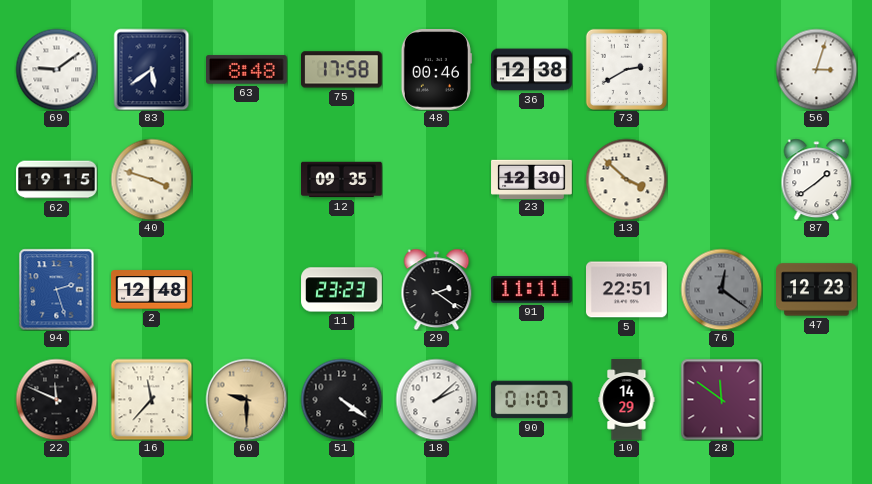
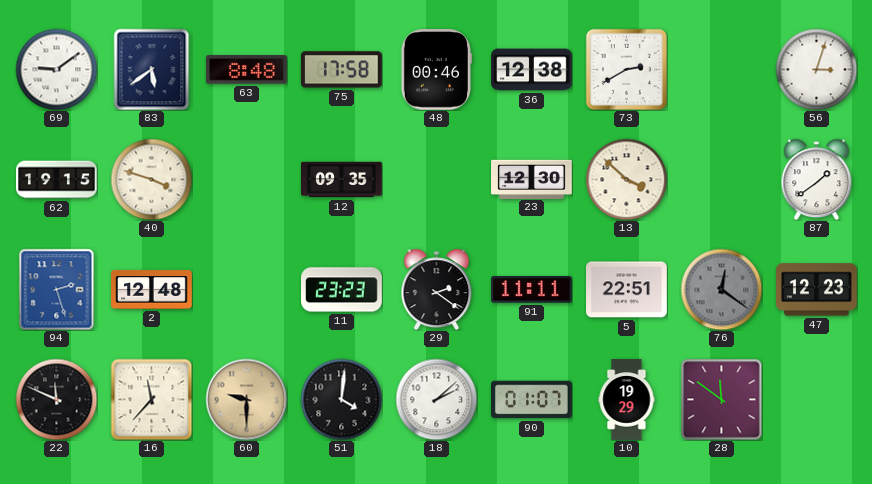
51: 4:21 -> 4:01
10: 14:29 -> 19:29
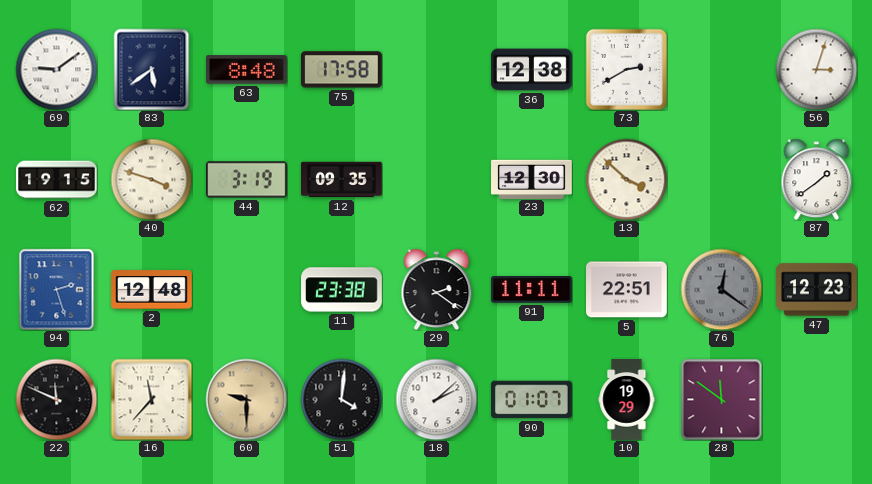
48: 00:46 -> none
44: none -> 3:19
11: 23:23 -> 23:38
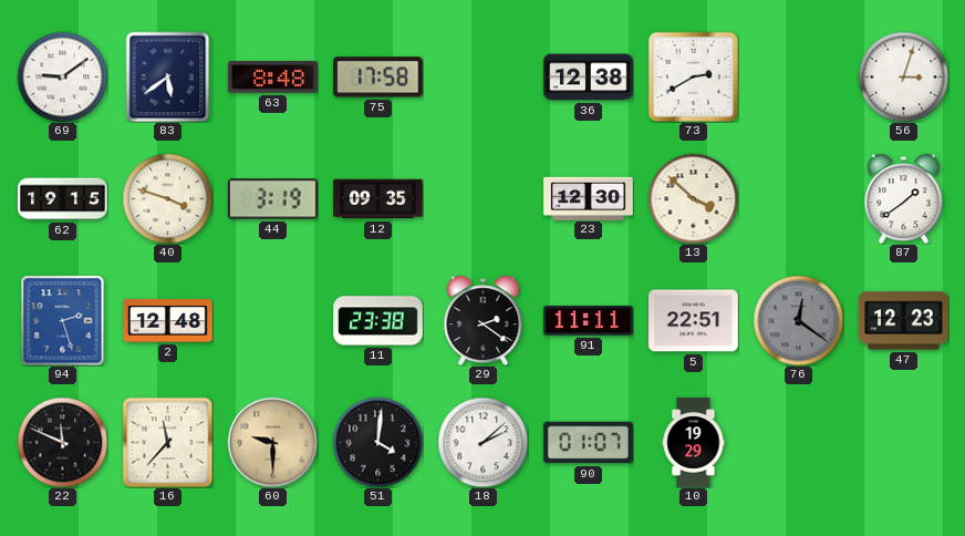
28: 11:51 -> none
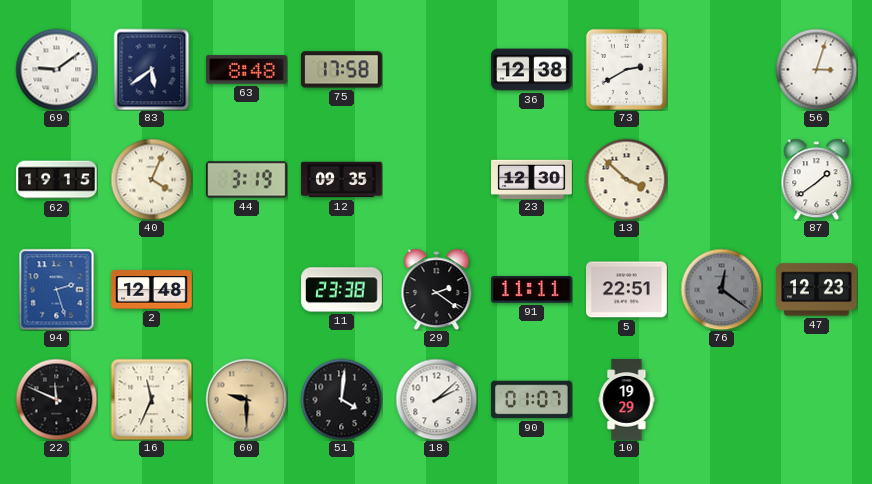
40: 3:48 -> 4:04
16: 11:37 -> 11:34
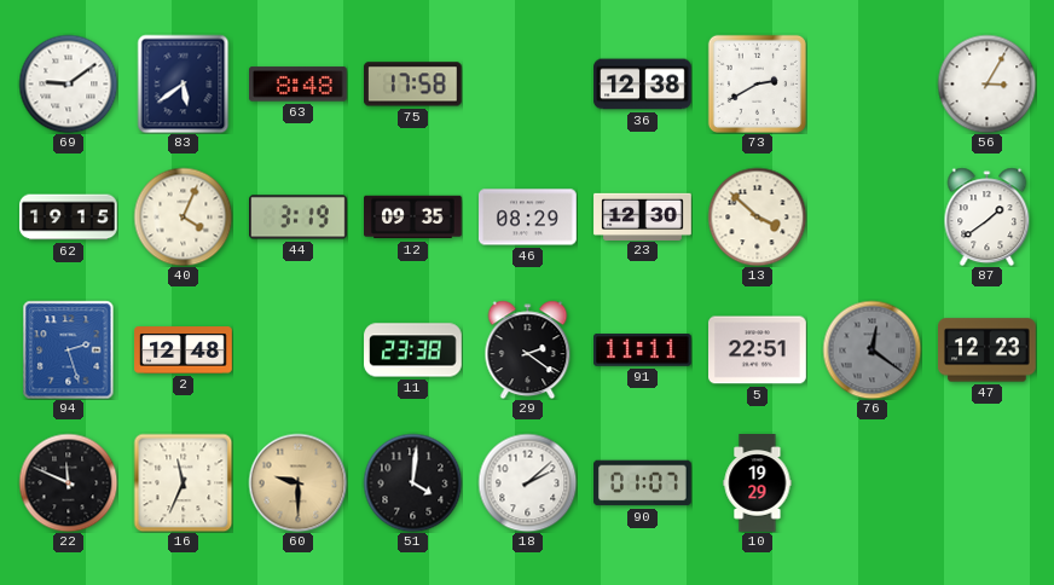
56: 3:03 -> 3:05
46: none -> 08:29
